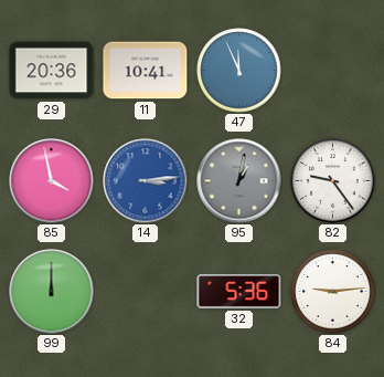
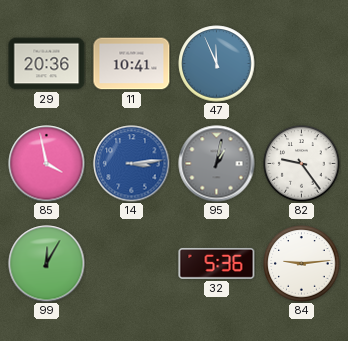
99: 12:00 -> 12:05
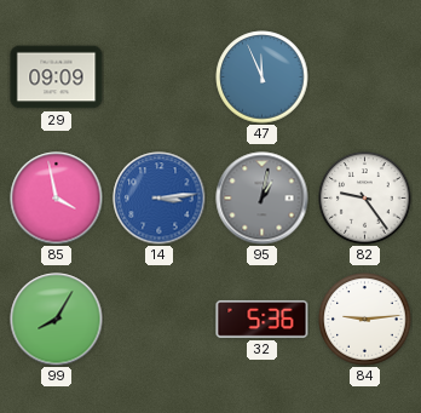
29: 20:36 -> 09:09
11: 10:41 -> none
99: 12:05 -> 8:05
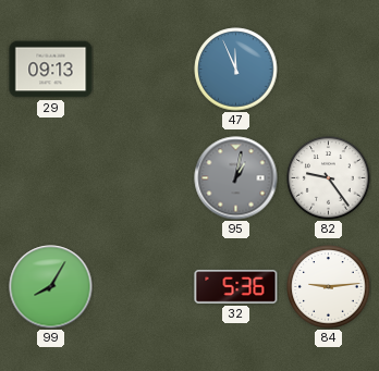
29: 09:09 -> 09:13
85: 3:58 -> none
14: 3:14 -> none
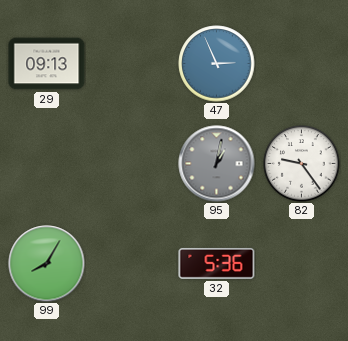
47: 11:56 -> 2:56
84: 9:14 -> none
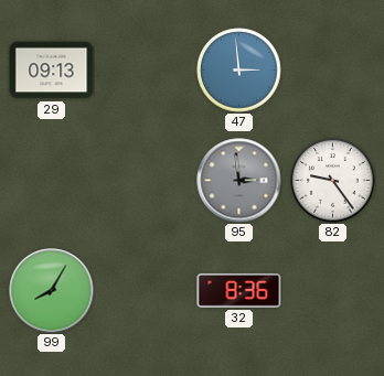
47: 2:56 -> 2:59
95: 1:02 -> 2:59
32: 5:36 -> 8:36
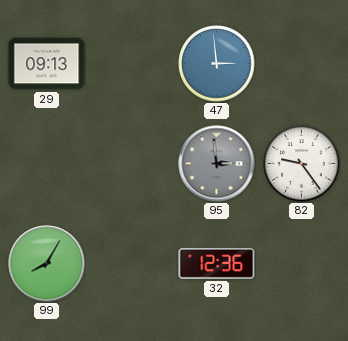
32: 8:36 -> 12:36
